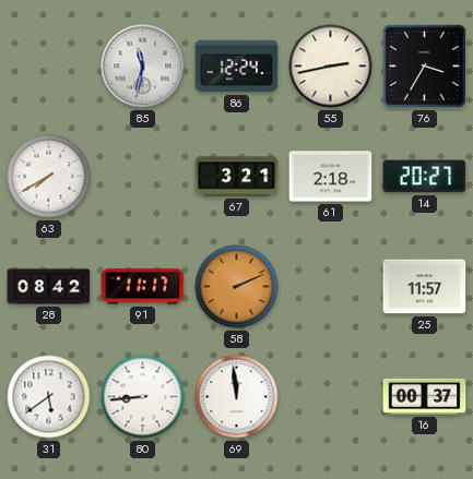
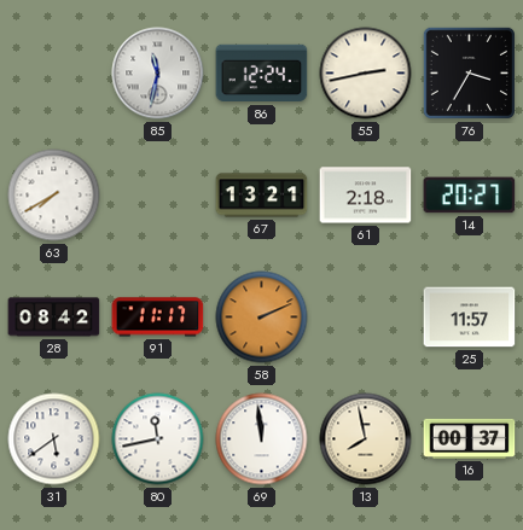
67: 3:21 -> 13:21
80: 8:44 -> 11:43
13: none -> 7:58
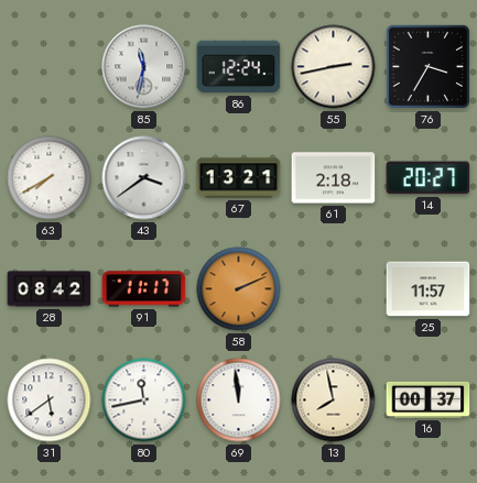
43: none -> 3:39
